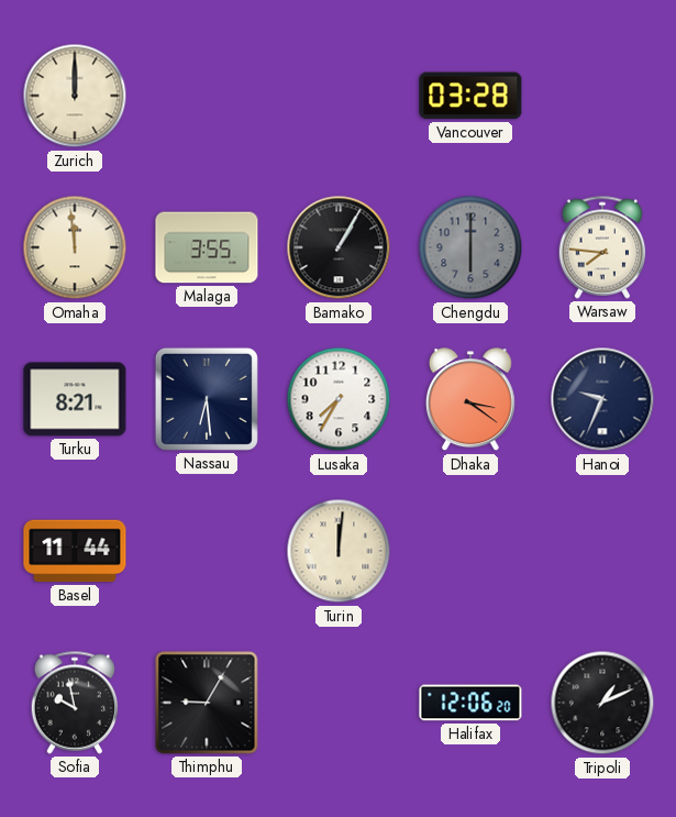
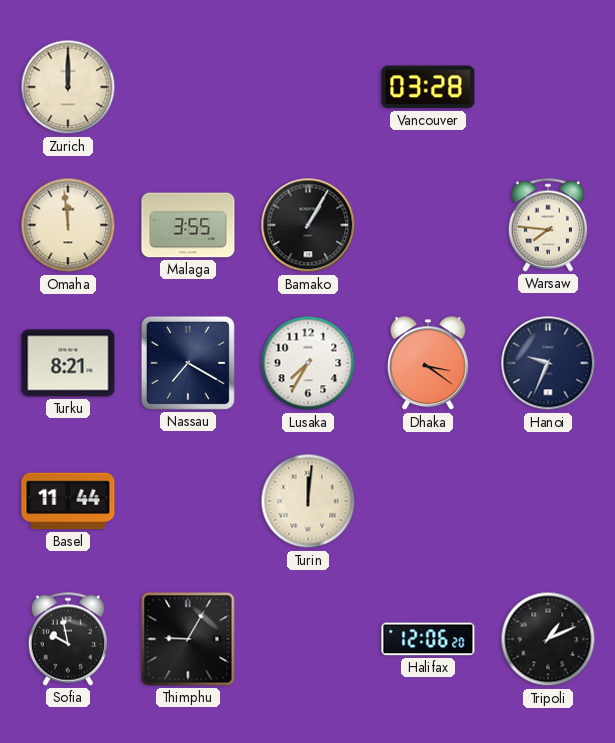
Chengdu: 6:00 -> none
Nassau: 6:29 -> 7:20
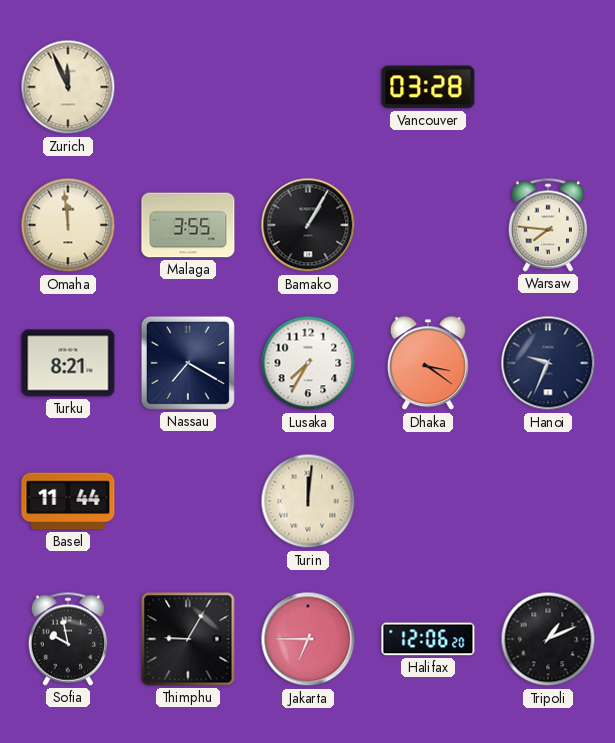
Zurich: 12:00 -> 11:56
Jakarta: none -> 6:45
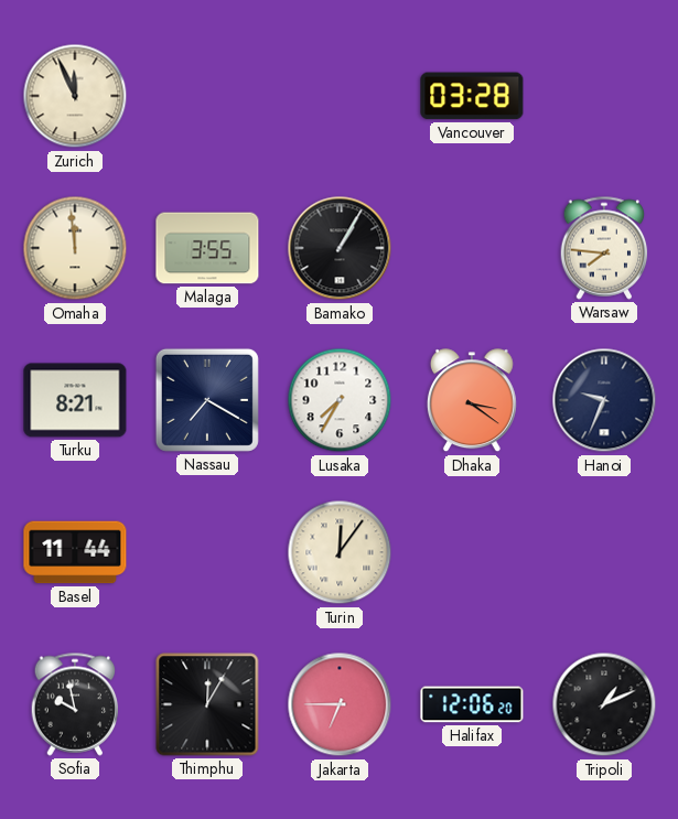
Turin: 12:01 -> 12:06
Thimphu: 9:05 -> 12:05
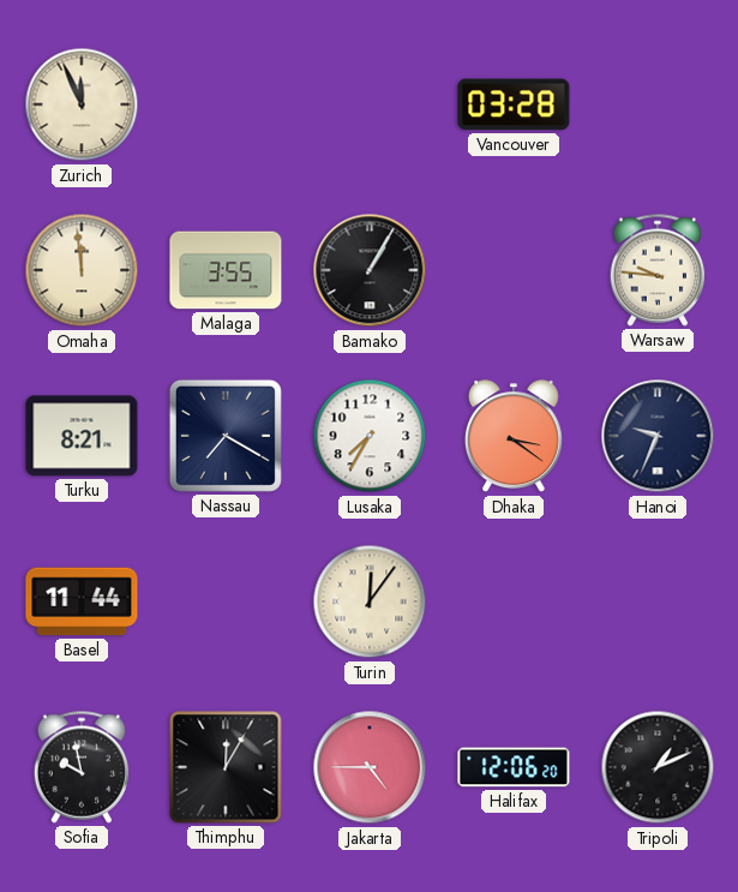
Warsaw: 7:46 -> 9:46
Jakarta: 6:45 -> 4:45
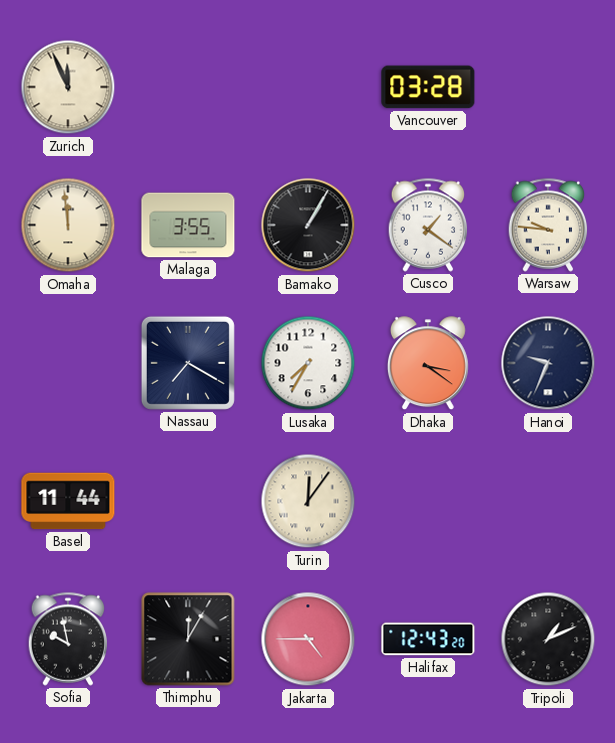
Cusco: none -> 1:21
Turku: 8:21 -> none
Halifax: 12:06 -> 12:43
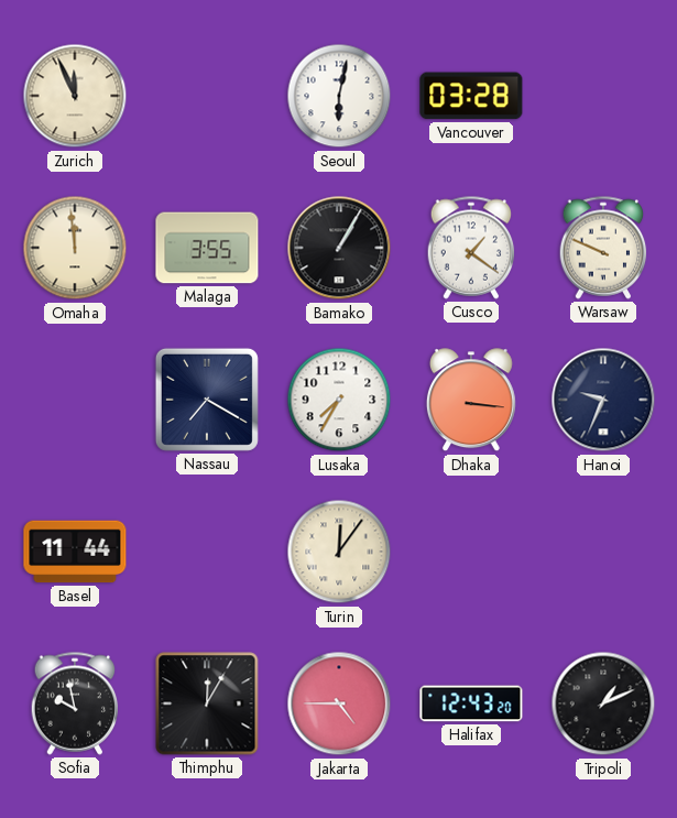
Seoul: none -> 6:02
Warsaw: 9:46 -> 9:49
Dhaka: 3:21 -> 3:16
